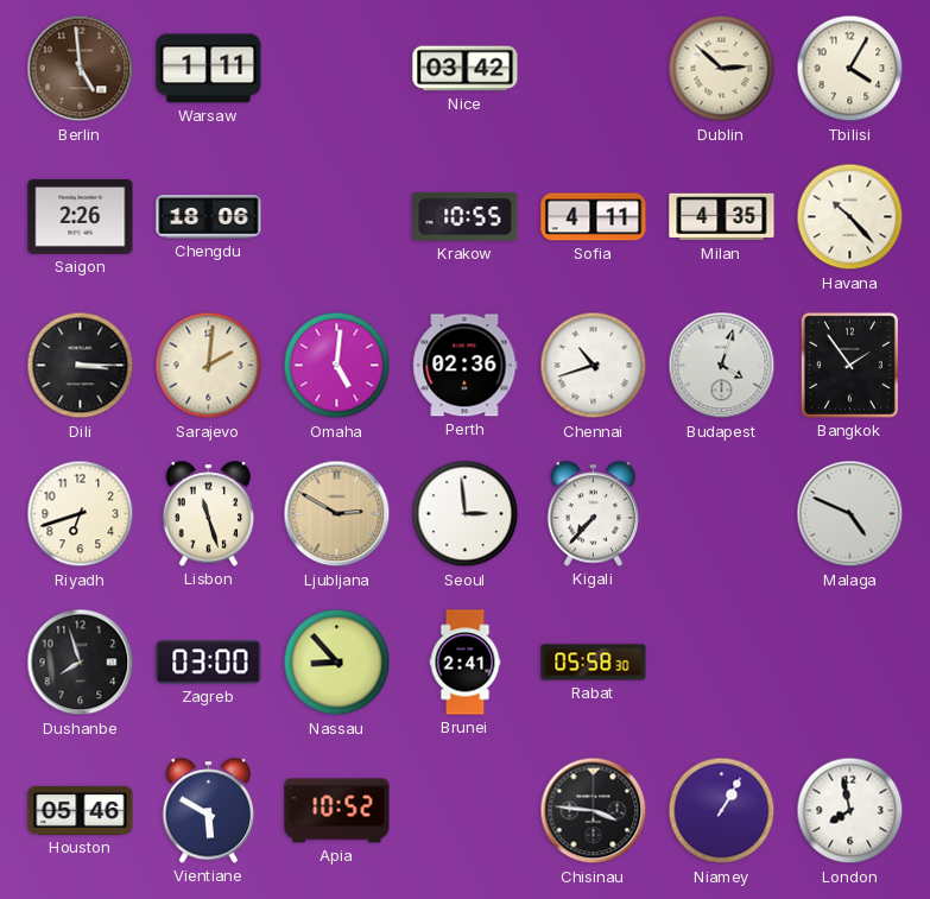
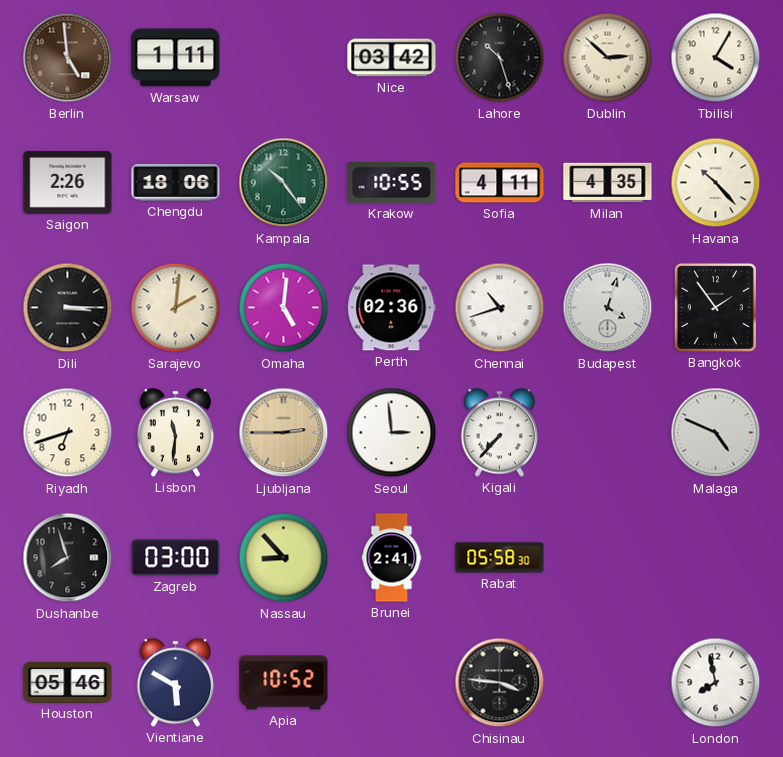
Lahore: none -> 10:27
Kampala: none -> 10:24
Lisbon: 11:27 -> 11:31
Ljubljana: 2:50 -> 2:45
Niamey: 1:05 -> none
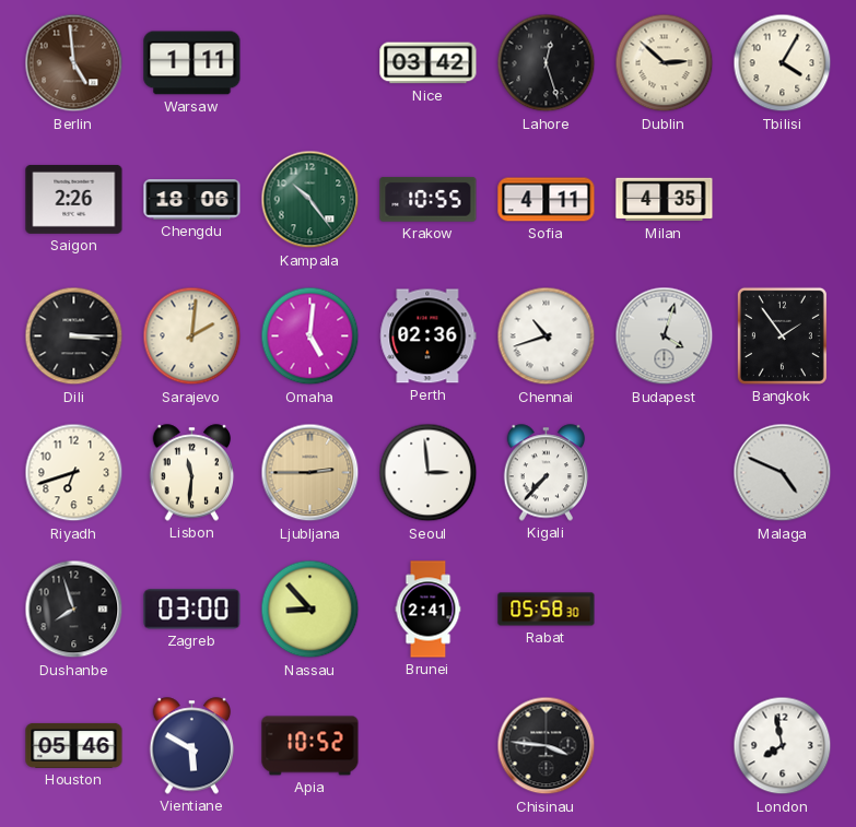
Lahore: 10:27 -> 12:27
Havana: 10:23 -> none
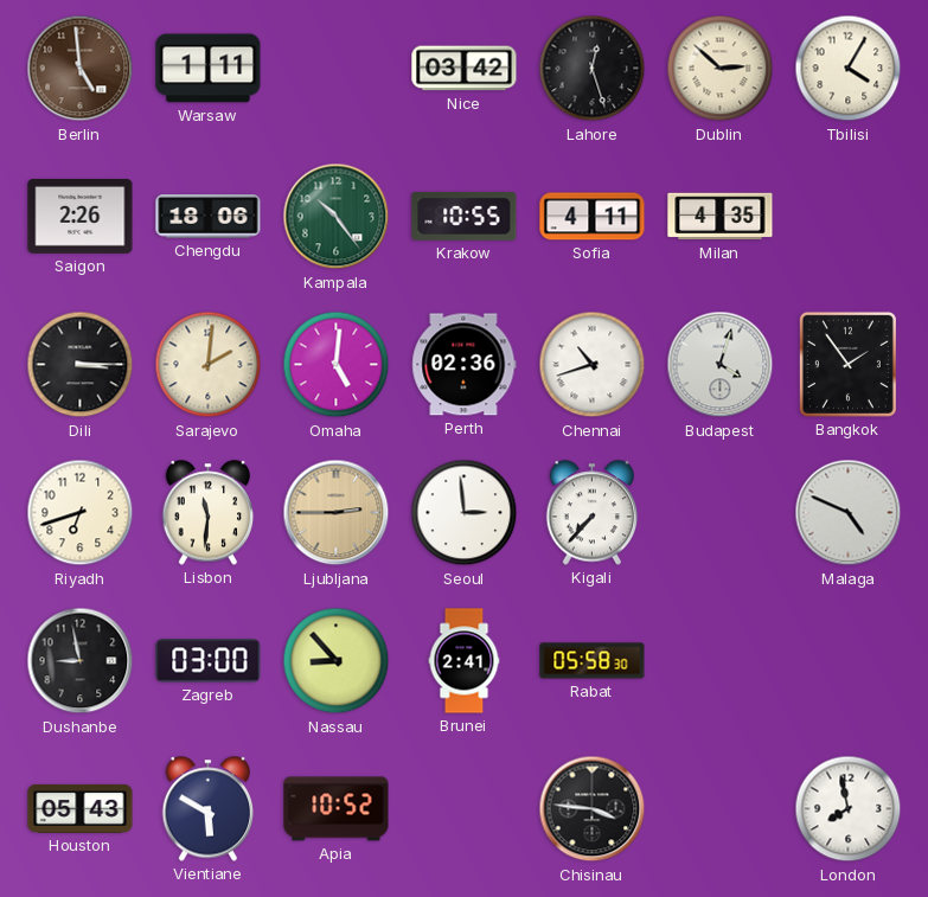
Dushanbe: 7:57 -> 8:58
Houston: 05:46 -> 05:43
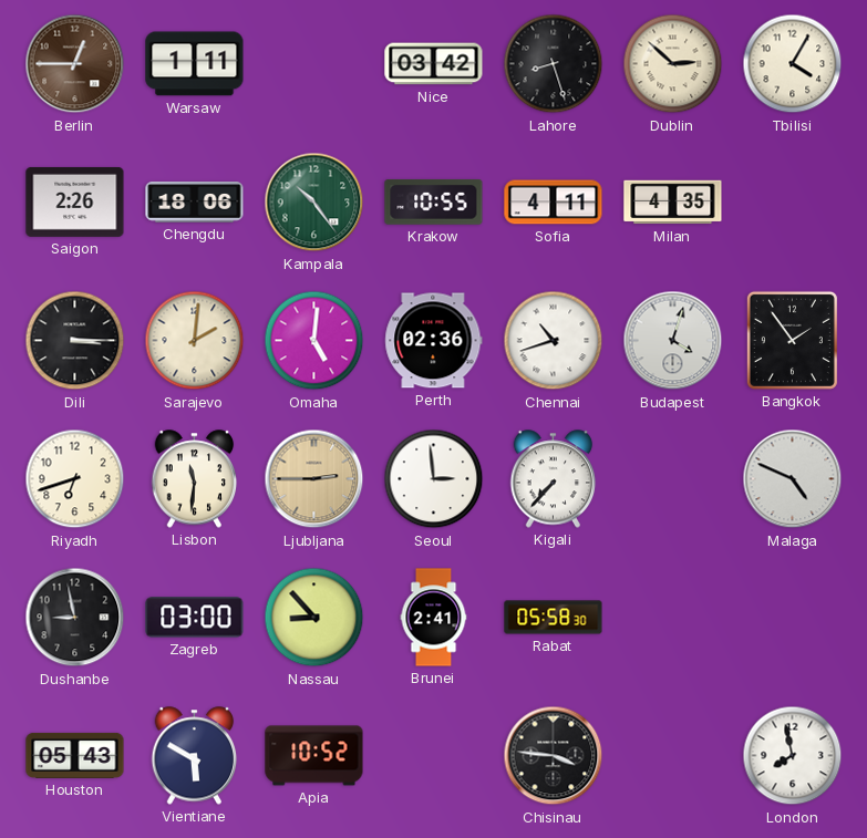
Berlin: 4:59 -> 12:45
Lahore: 12:27 -> 8:27
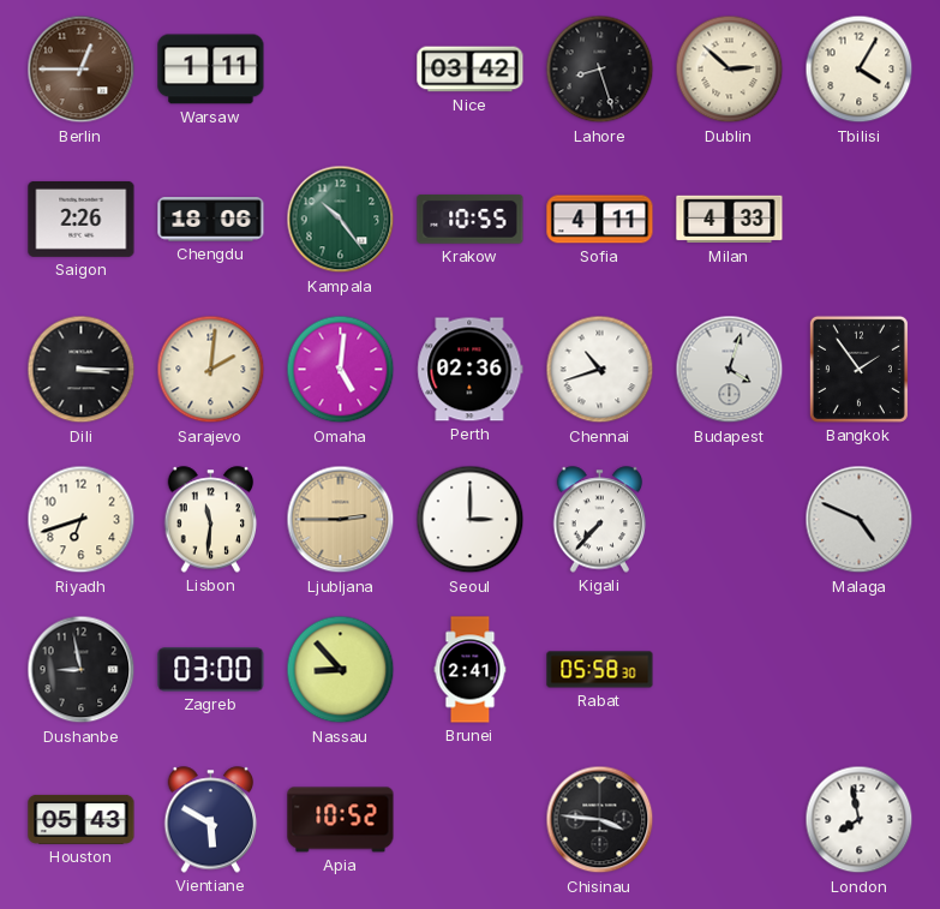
Milan: 4:35 -> 4:33
Seoul: 2:59 -> 3:00
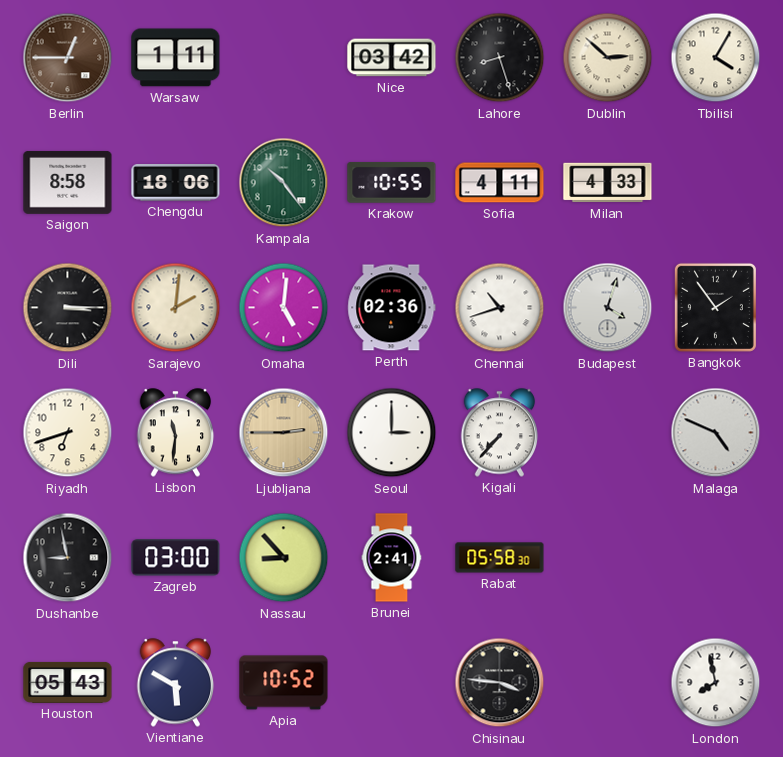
Saigon: 2:26 -> 8:58
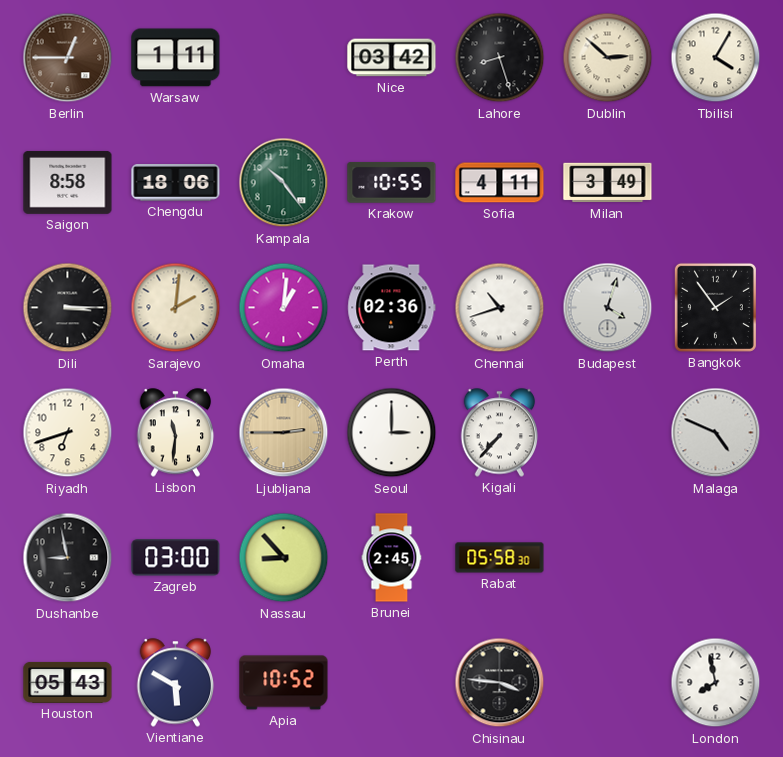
Milan: 4:33 -> 3:49
Omaha: 5:01 -> 1:01
Brunei: 2:41 -> 2:45
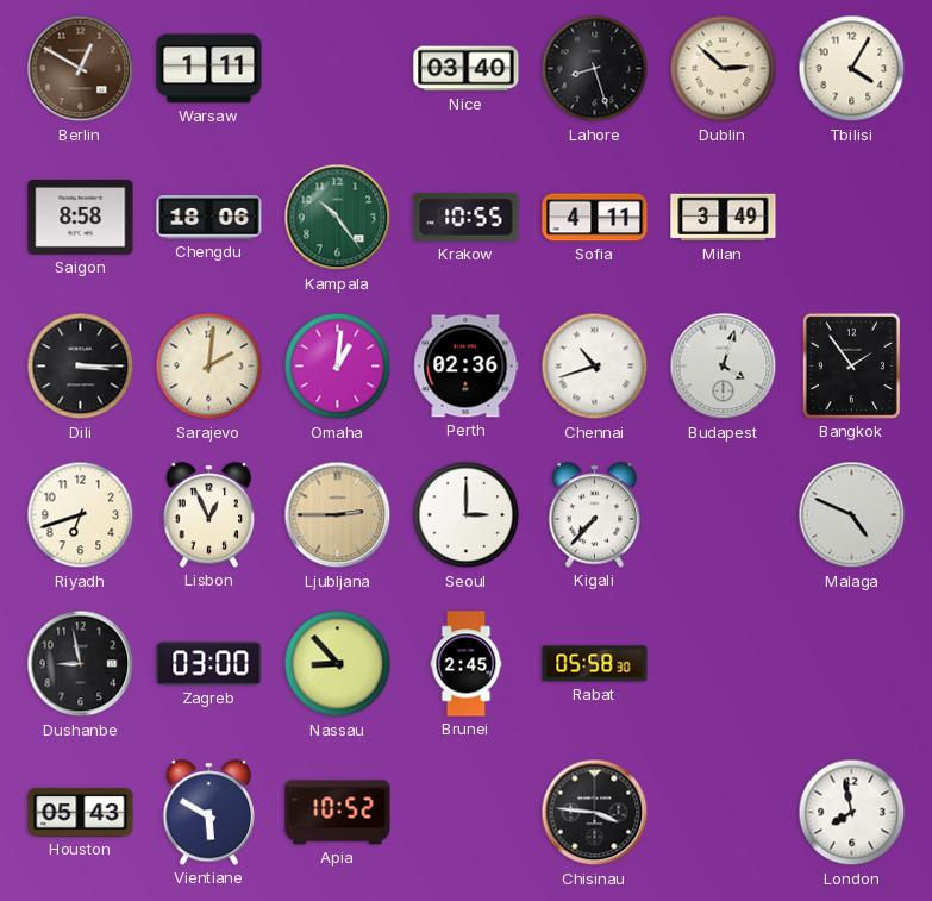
Berlin: 12:45 -> 12:50
Nice: 03:42 -> 03:40
Lisbon: 11:31 -> 12:56
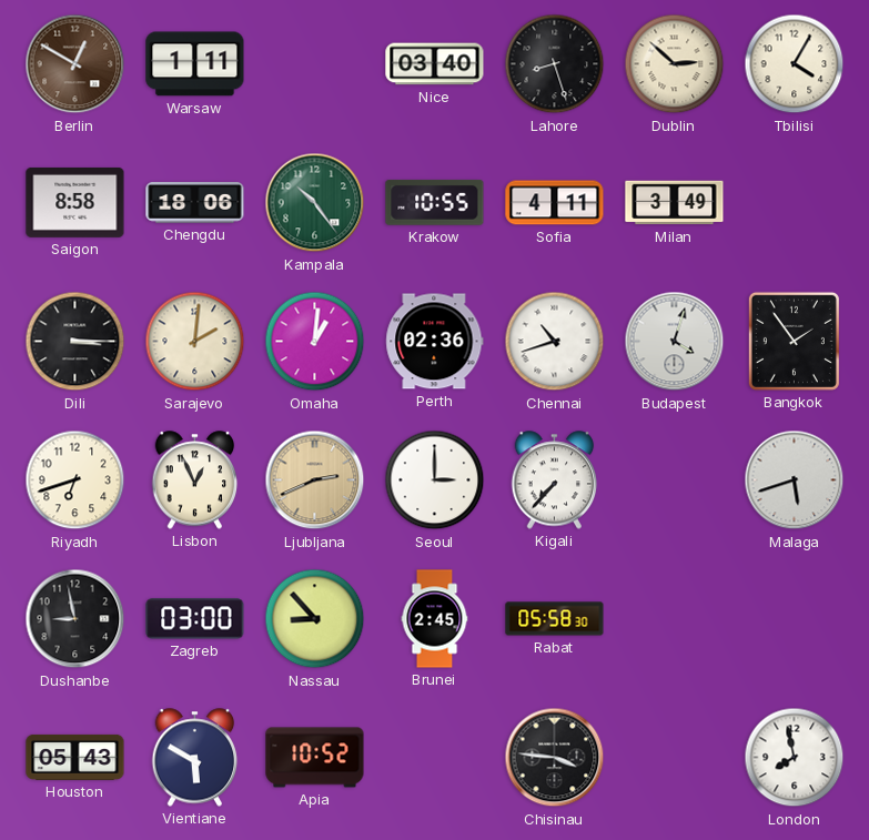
Ljubljana: 2:45 -> 2:41
Malaga: 4:49 -> 5:42
